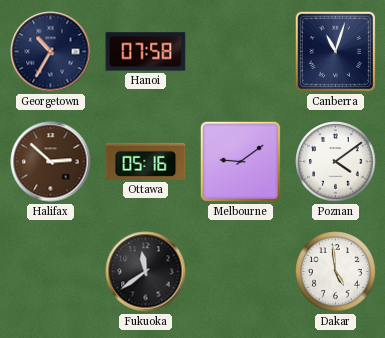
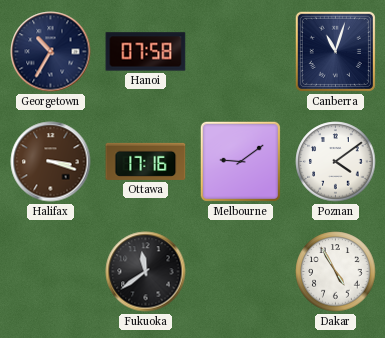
Halifax: 2:52 -> 3:18
Ottawa: 05:16 -> 17:16
Dakar: 4:59 -> 4:55
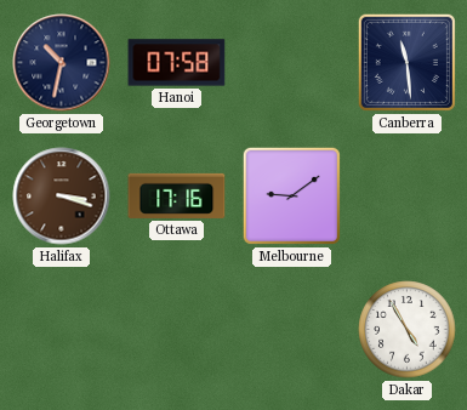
Georgetown: 10:35 -> 10:32
Canberra: 11:03 -> 11:29
Poznan: 4:09 -> none
Fukuoka: 11:39 -> none
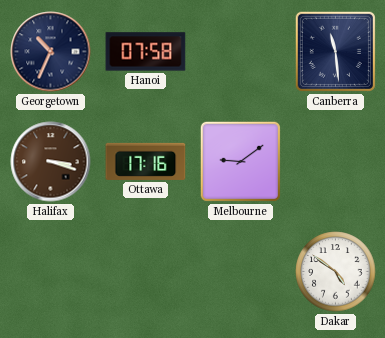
Georgetown: 10:32 -> 10:34
Dakar: 4:55 -> 4:51
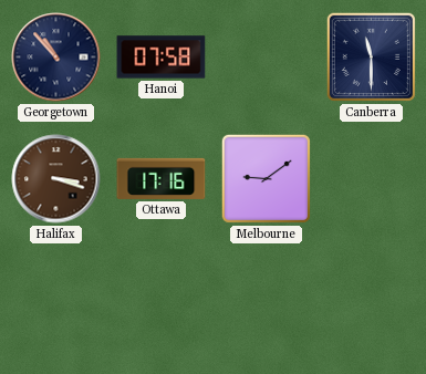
Georgetown: 10:34 -> 10:53
Canberra: 11:29 -> 11:30
Dakar: 4:51 -> none
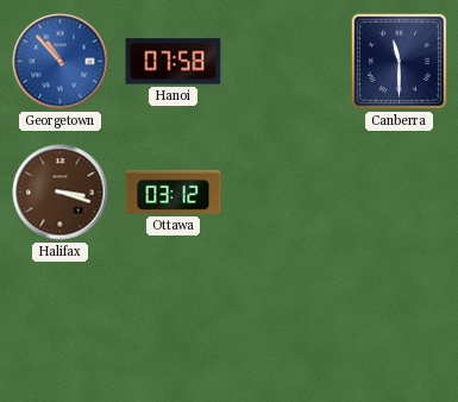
Georgetown dial: navy -> blue
Ottawa: 17:16 -> 03:12
Melbourne: 9:09 -> none
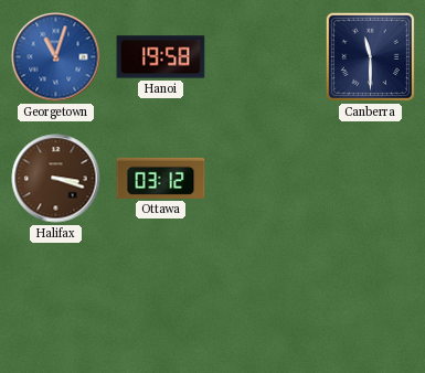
Georgetown: 10:53 -> 11:03
Hanoi: 07:58 -> 19:58
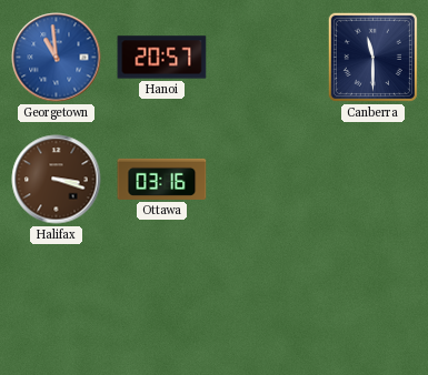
Georgetown: 11:03 -> 10:59
Hanoi: 19:58 -> 20:57
Ottawa: 03:12 -> 03:16
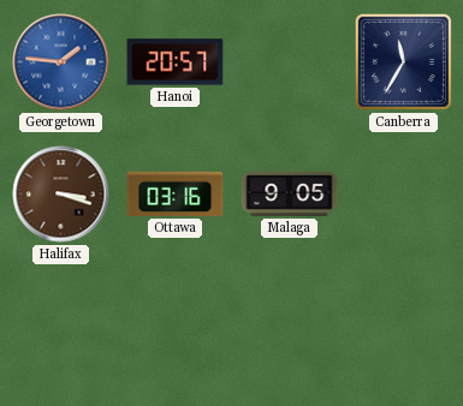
Georgetown: 10:59 -> 1:46
Canberra: 11:30 -> 11:35
Malaga: none -> 9:05
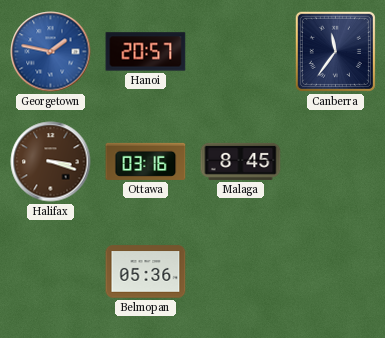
Georgetown: 1:46 -> 1:47
Canberra: 11:35 -> 11:36
Malaga: 9:05 -> 8:45
Belmopan: none -> 05:36
